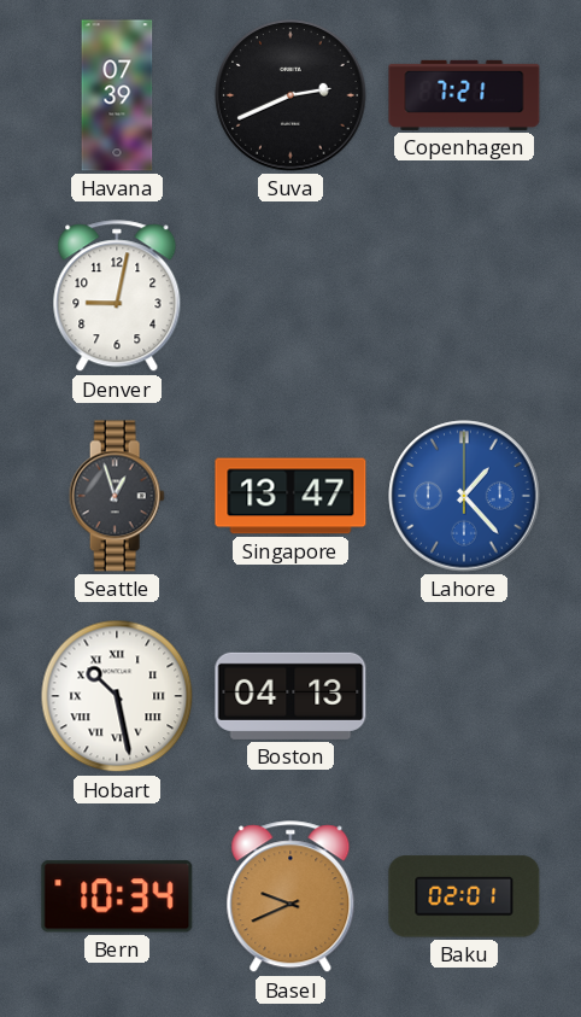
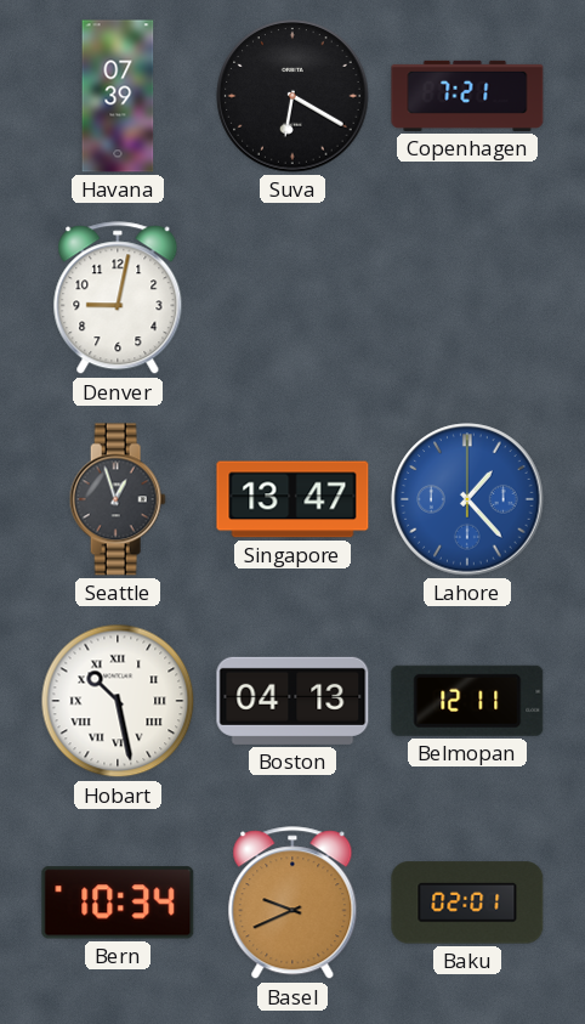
Suva: 2:41 -> 6:20
Belmopan: none -> 12:11
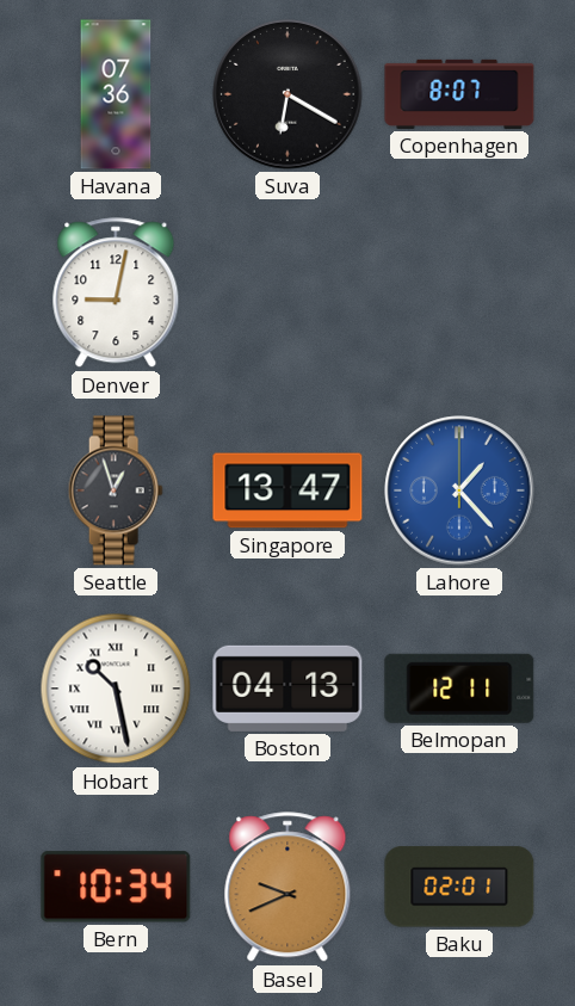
Havana: 07:39 -> 07:36
Copenhagen: 7:21 -> 8:07
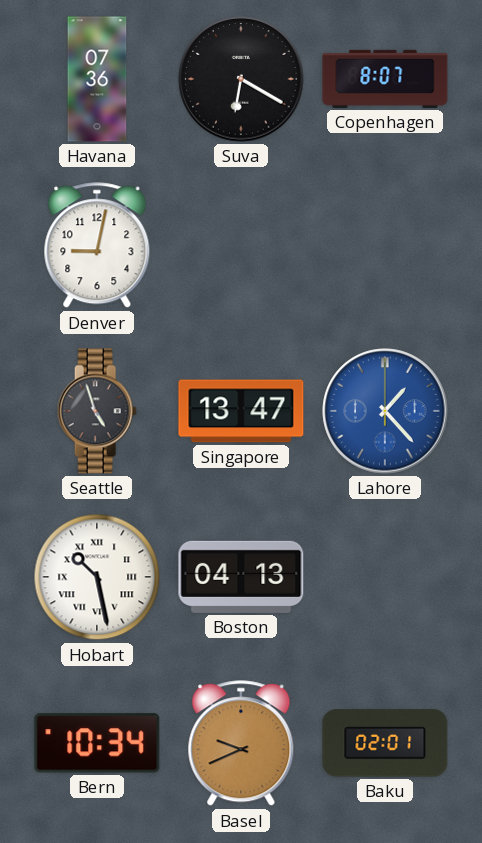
Seattle: 12:57 -> 4:57
Belmopan: 12:11 -> none
